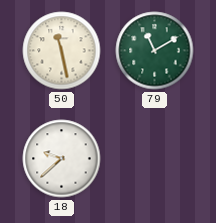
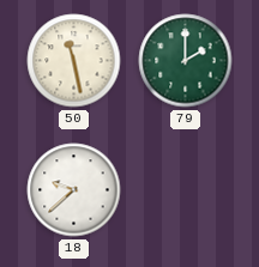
79: 11:10 -> 2:00
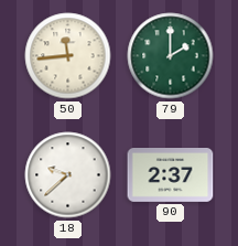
50: 11:28 -> 11:44
90: none -> 2:37
